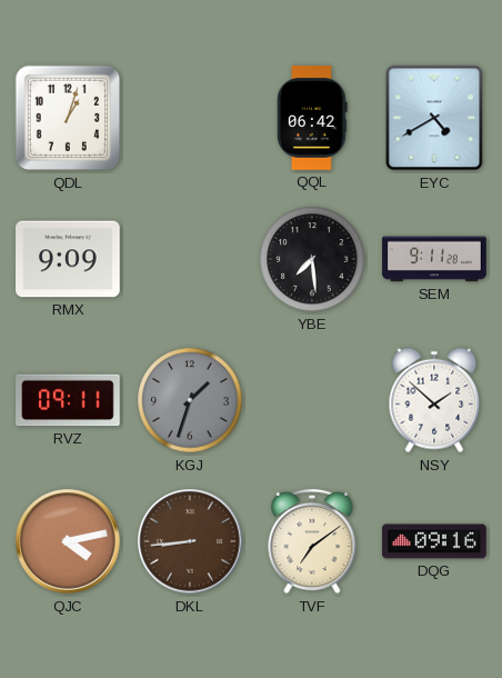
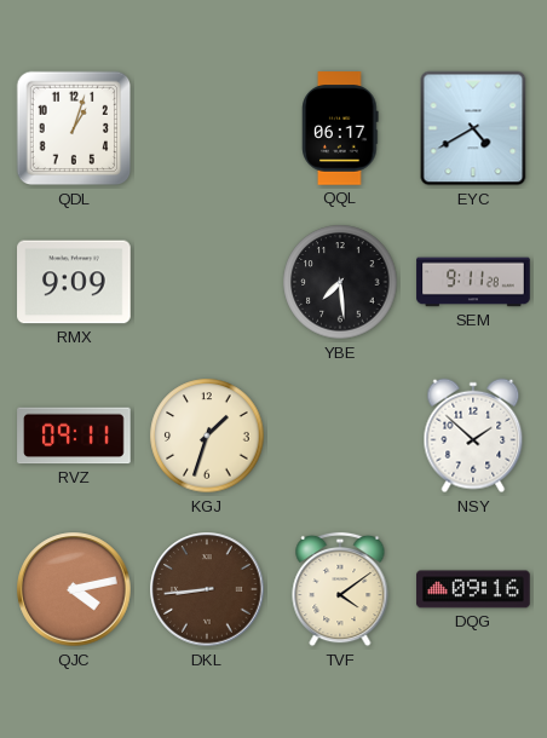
QQL: 06:42 -> 06:17
KGJ dial: grey -> cream
TVF: 7:09 -> 4:09
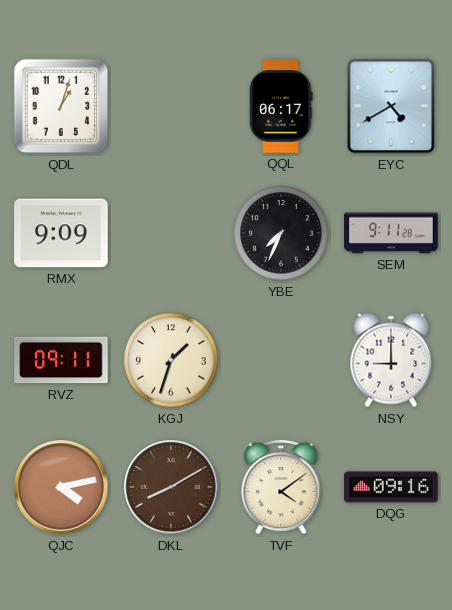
YBE: 7:29 -> 7:34
NSY: 1:52 -> 9:00
DKL: 8:44 -> 8:10
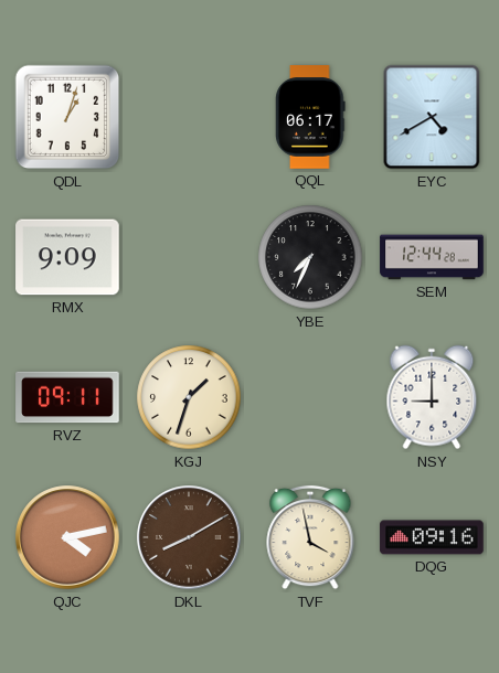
SEM: 9:11 -> 12:44
TVF: 4:09 -> 3:58
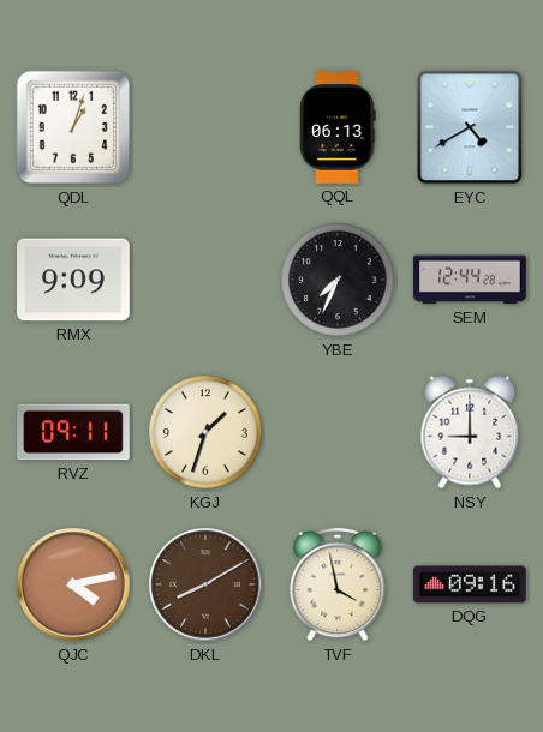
QQL: 06:17 -> 06:13
